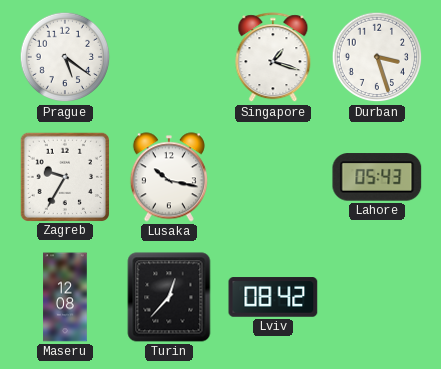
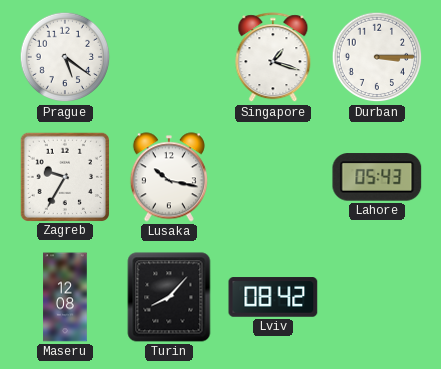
Durban: 3:27 -> 3:15
Turin: 12:37 -> 8:07
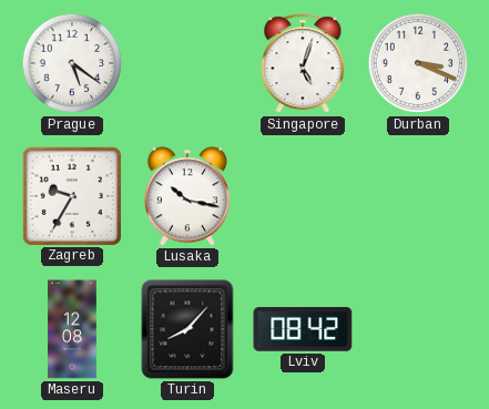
Singapore: 1:18 -> 5:03
Durban: 3:15 -> 3:19
Lahore: 05:43 -> none
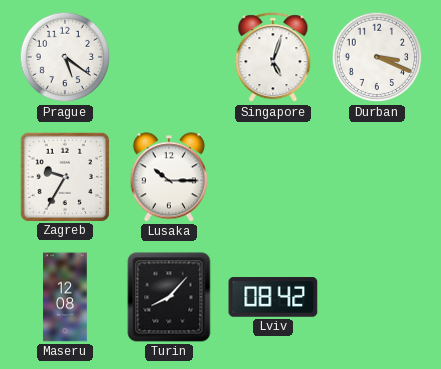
Lusaka: 10:17 -> 10:15
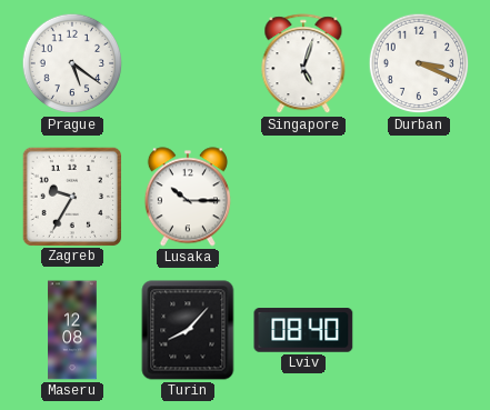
Lviv: 08:42 -> 08:40
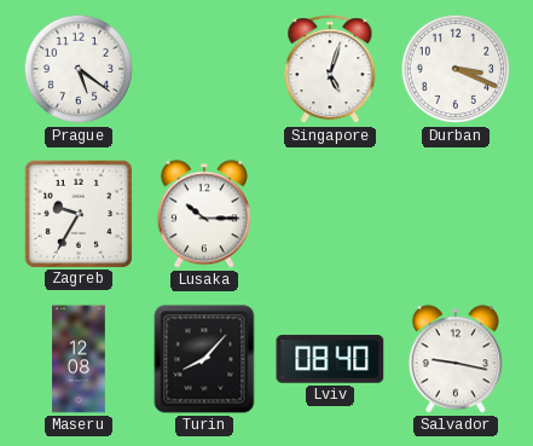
Salvador: none -> 9:17
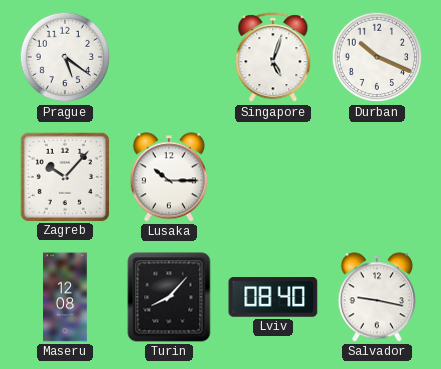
Durban: 3:19 -> 10:19
Zagreb: 9:35 -> 10:07
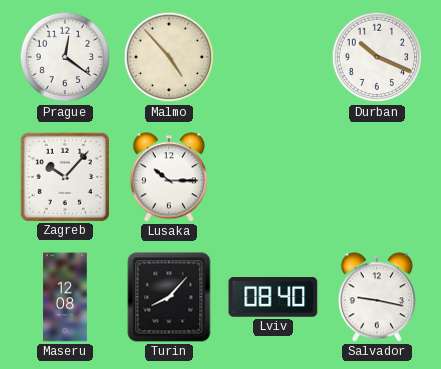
Prague: 5:21 -> 12:21
Malmo: none -> 4:53
Singapore: 5:03 -> none
